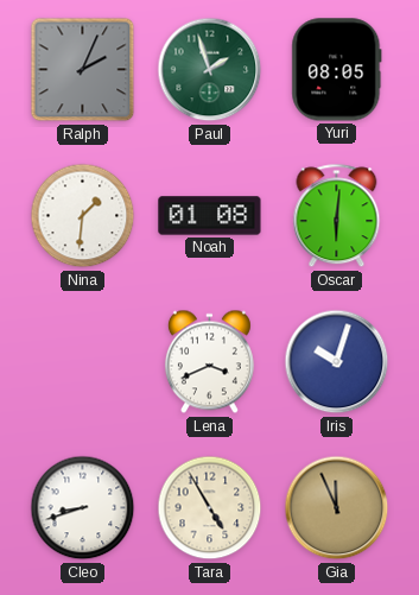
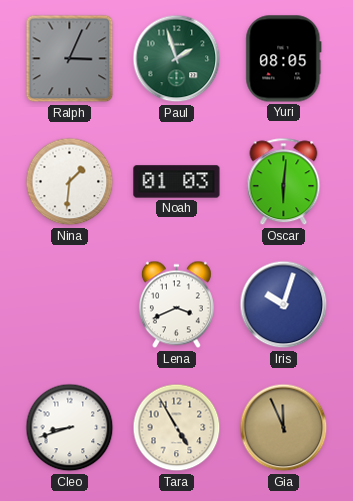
Ralph: 2:04 -> 3:04
Noah: 01:08 -> 01:03
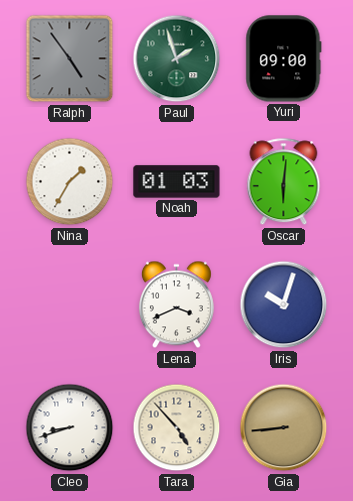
Ralph: 3:04 -> 4:54
Yuri: 08:05 -> 09:00
Nina: 1:31 -> 1:35
Tara: 4:55 -> 4:53
Gia: 11:56 -> 8:44
